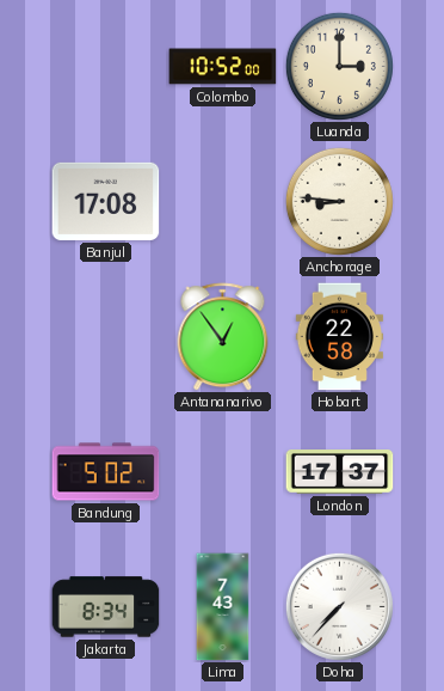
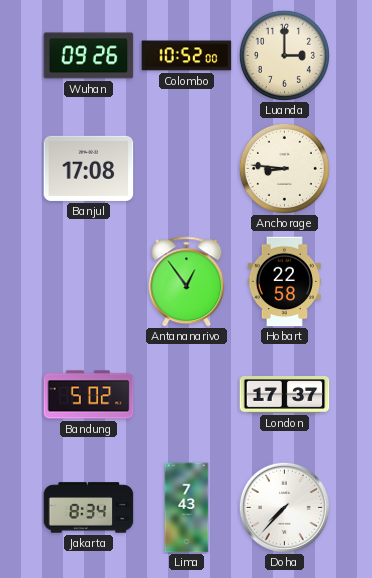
Wuhan: none -> 09:26
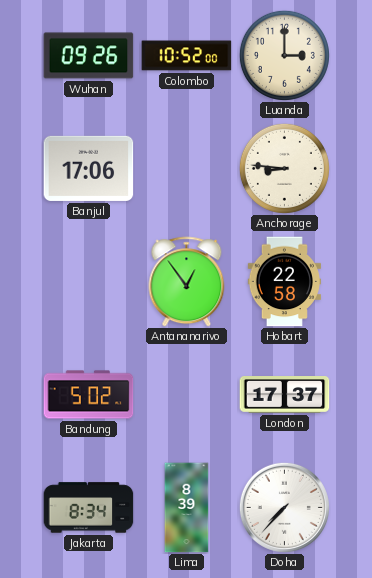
Banjul: 17:08 -> 17:06
Lima: 7:43 -> 8:39
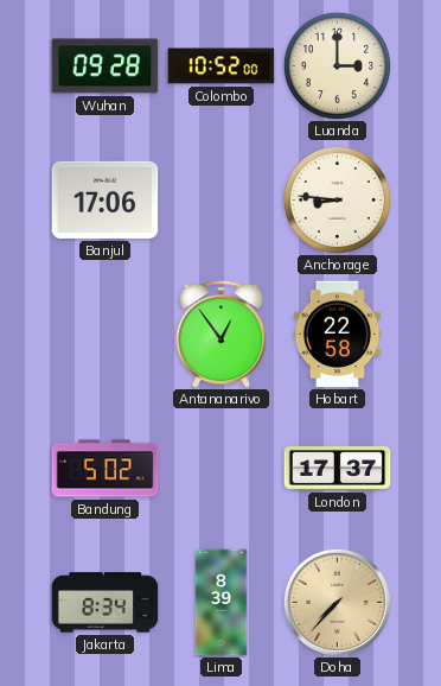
Wuhan: 09:26 -> 09:28
Doha dial: white -> champagne
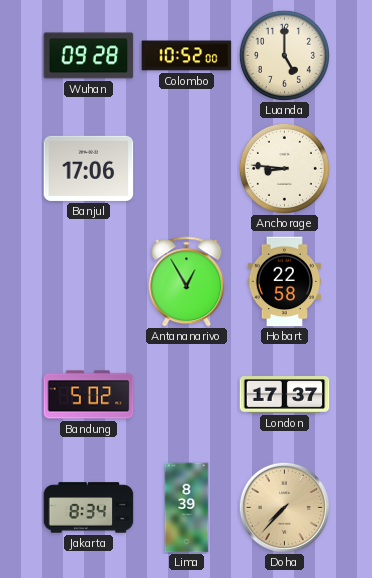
Luanda: 3:00 -> 5:00
Antananarivo: 12:54 -> 12:55
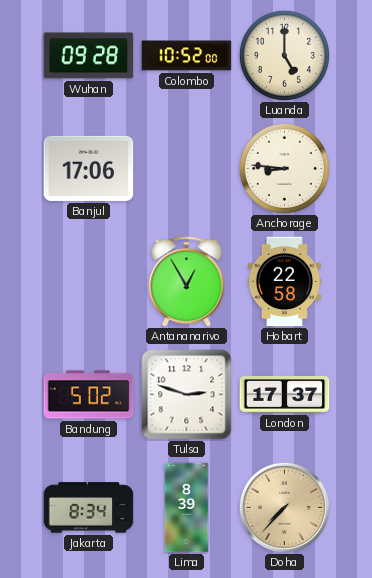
Tulsa: none -> 2:48
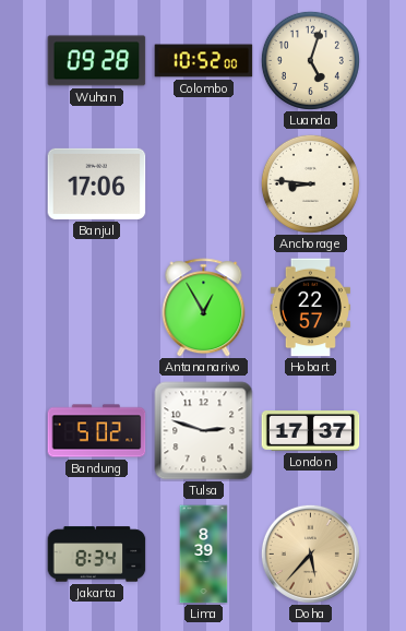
Luanda: 5:00 -> 5:03
Hobart: 22:58 -> 22:57
Doha: 7:37 -> 5:37
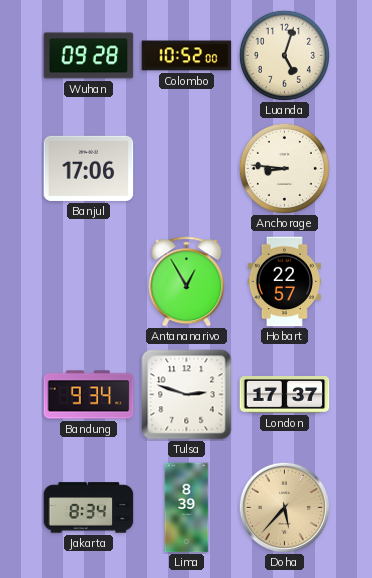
Bandung: 5:02 -> 9:34
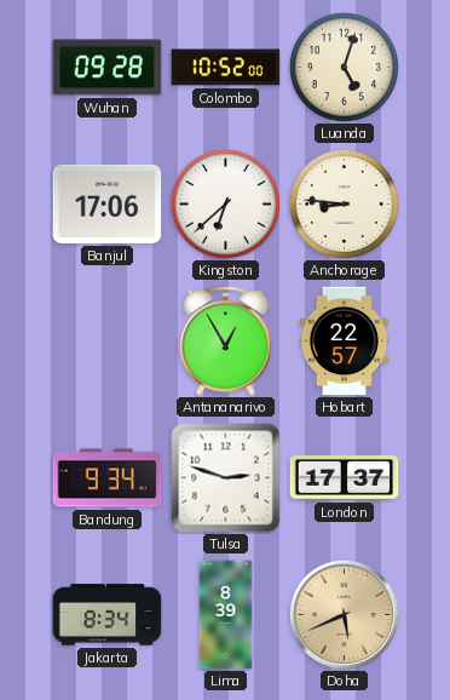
Kingston: none -> 6:38
Doha: 5:37 -> 5:41
